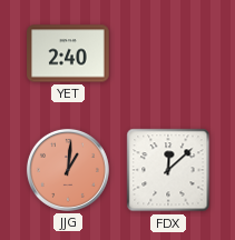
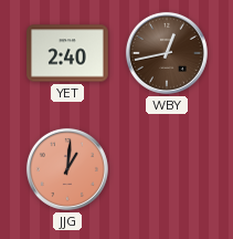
WBY: none -> 12:43
FDX: 12:08 -> none
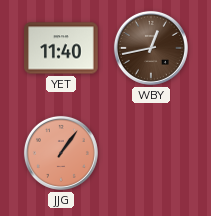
YET: 2:40 -> 11:40
JJG: 1:01 -> 1:06
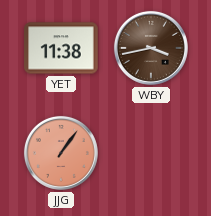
YET: 11:40 -> 11:38
WBY: 12:43 -> 3:43
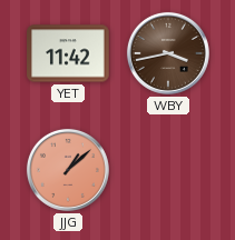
YET: 11:38 -> 11:42
JJG: 1:06 -> 1:08
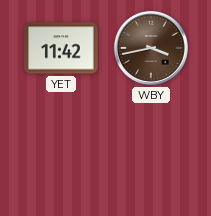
JJG: 1:08 -> none
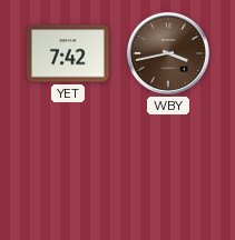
YET: 11:42 -> 7:42
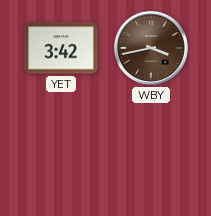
YET: 7:42 -> 3:42
